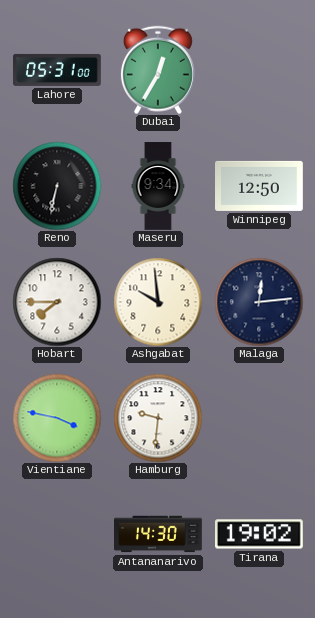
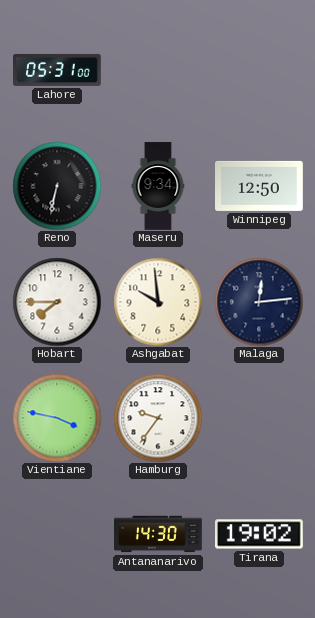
Dubai: 12:35 -> none
Hamburg: 9:31 -> 9:36
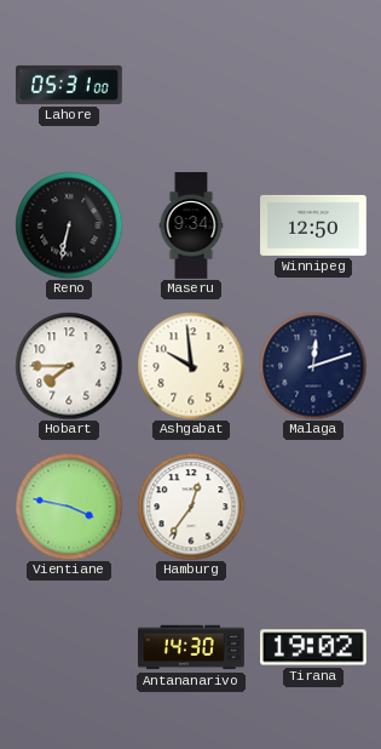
Malaga: 12:14 -> 12:12
Hamburg: 9:36 -> 12:36
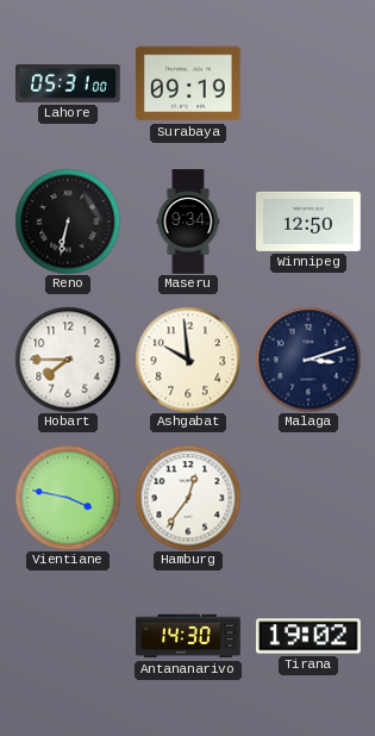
Surabaya: none -> 09:19
Malaga: 12:12 -> 3:12
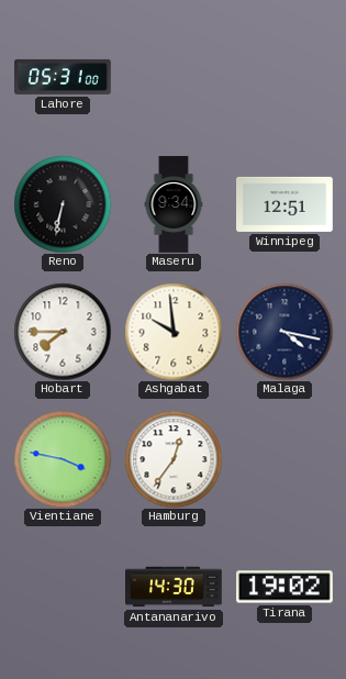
Surabaya: 09:19 -> none
Winnipeg: 12:50 -> 12:51
Malaga: 3:12 -> 4:17
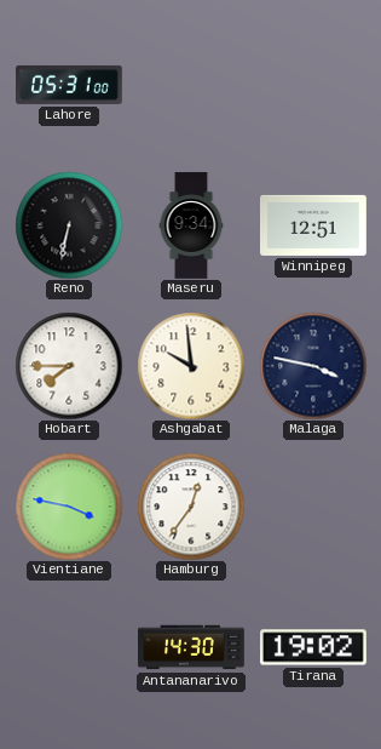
Malaga: 4:17 -> 3:47
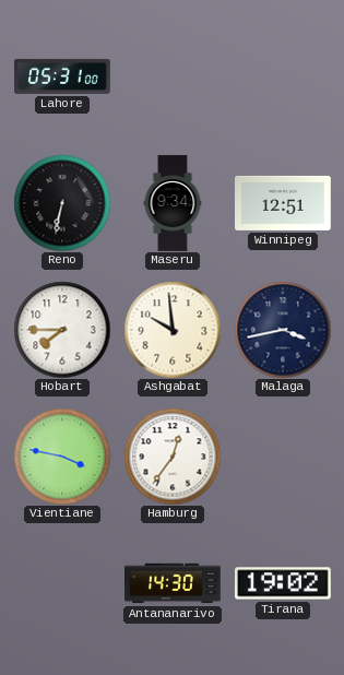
Malaga: 3:47 -> 3:43
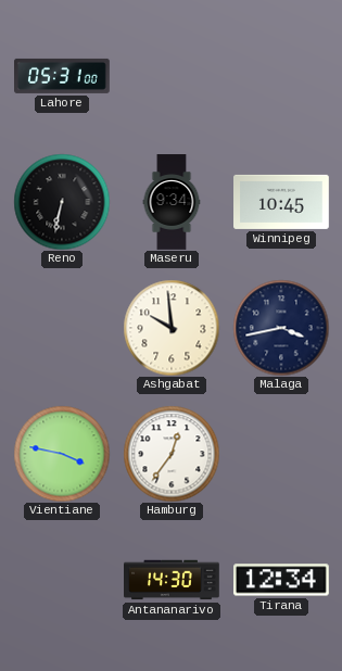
Winnipeg: 12:51 -> 10:45
Hobart: 7:45 -> none
Tirana: 19:02 -> 12:34
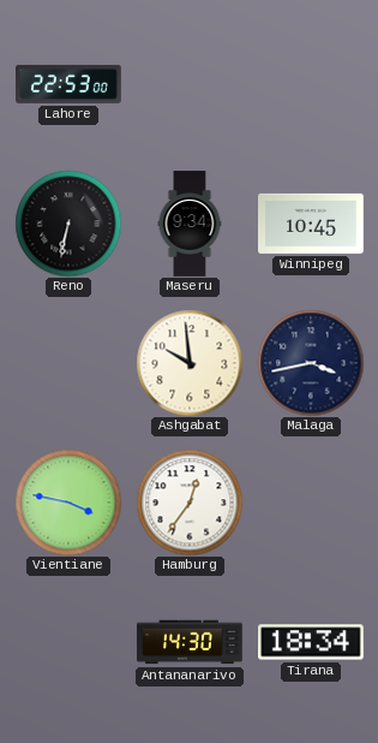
Lahore: 05:31 -> 22:53
Tirana: 12:34 -> 18:34
